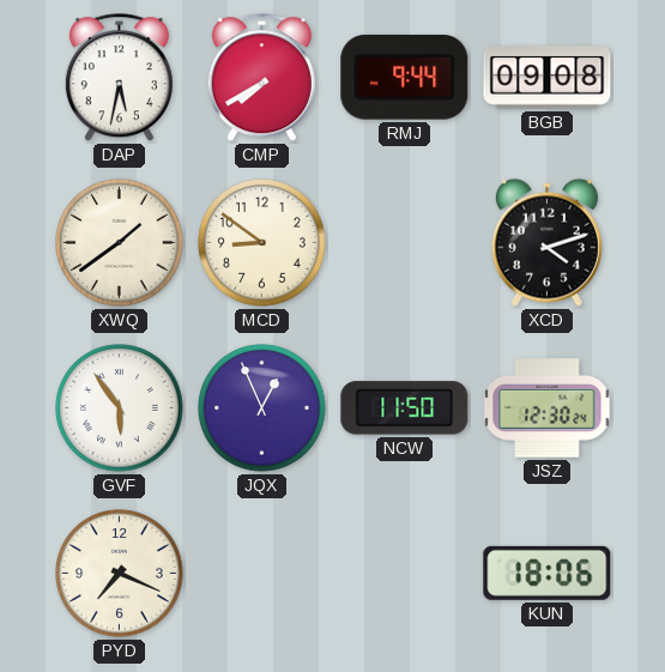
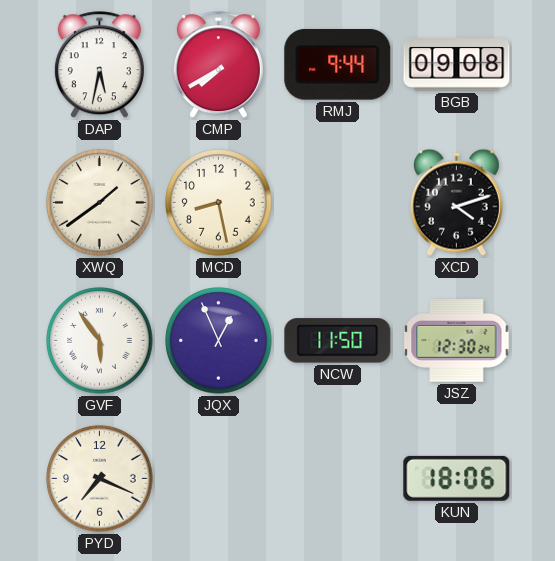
MCD: 8:51 -> 8:28
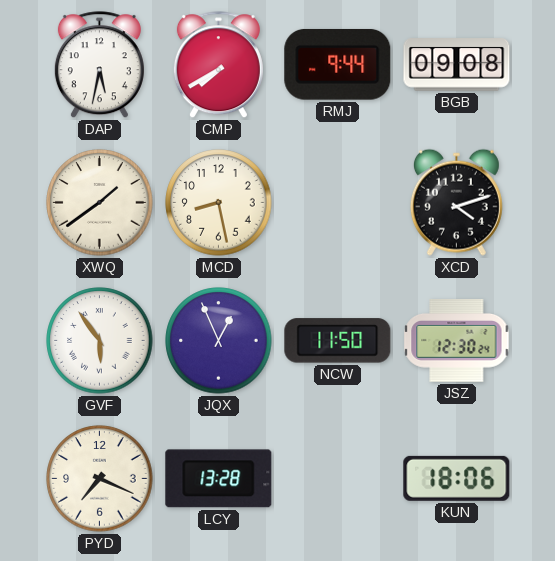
LCY: none -> 13:28
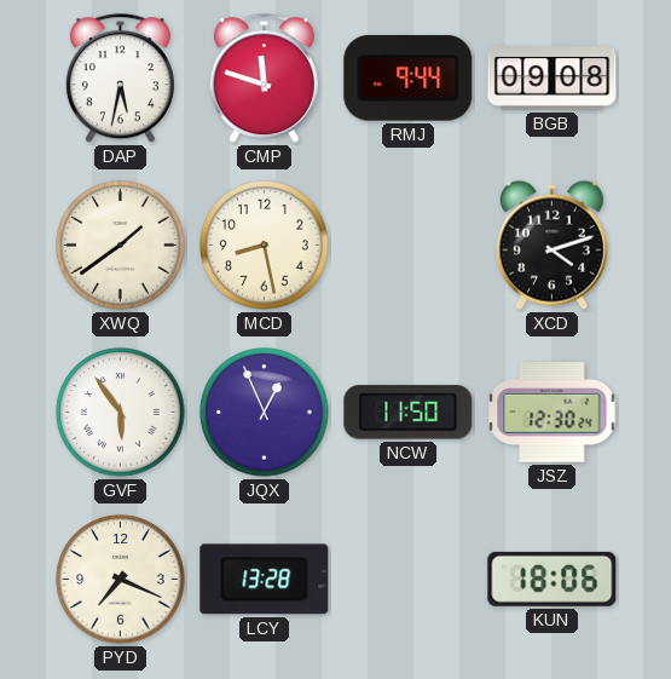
CMP: 7:40 -> 11:48
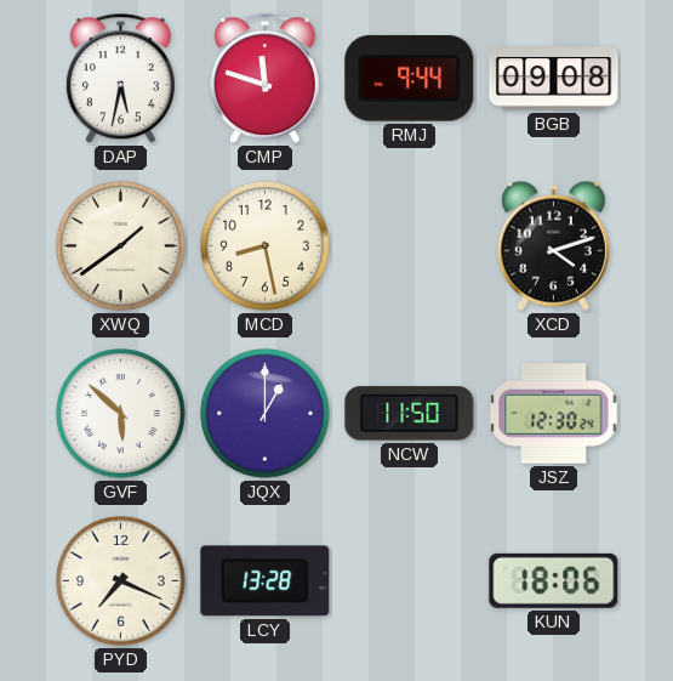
GVF: 5:54 -> 5:52
JQX: 12:56 -> 1:00
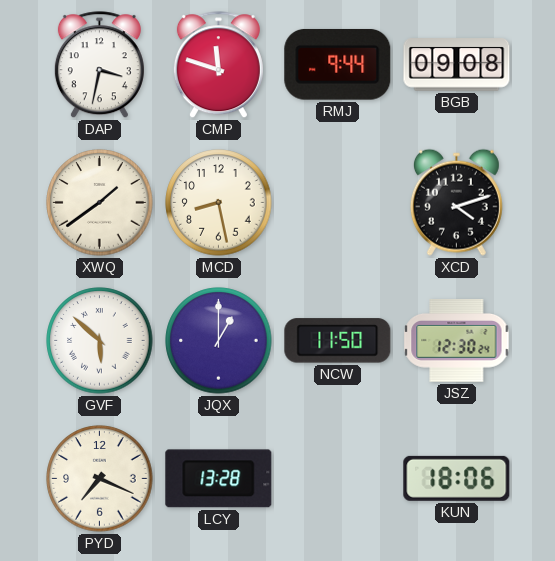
DAP: 5:32 -> 3:32
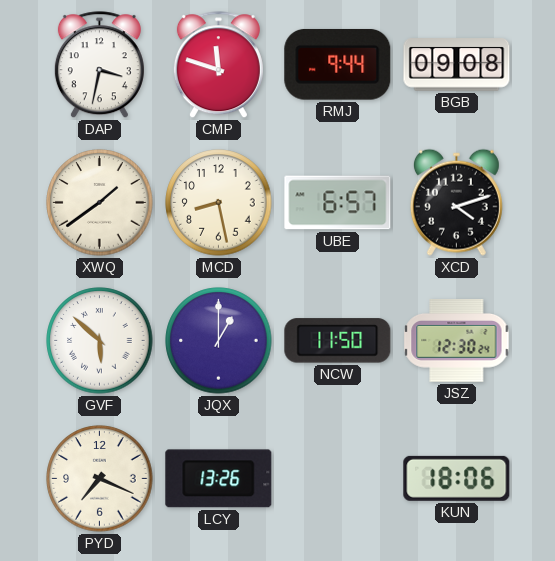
UBE: none -> 6:57
LCY: 13:28 -> 13:26
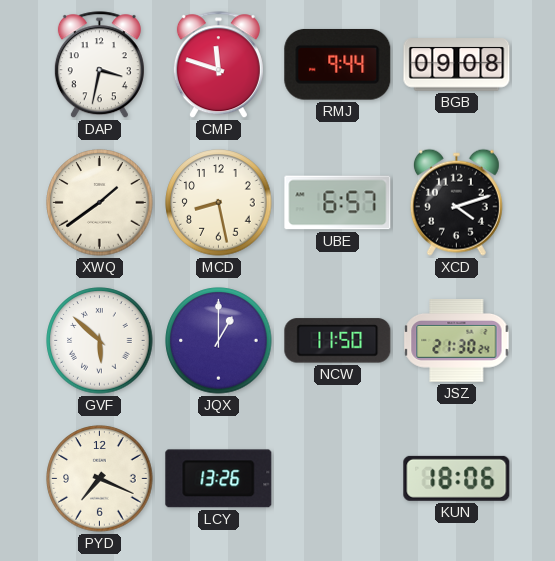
JSZ: 12:30 -> 21:30
